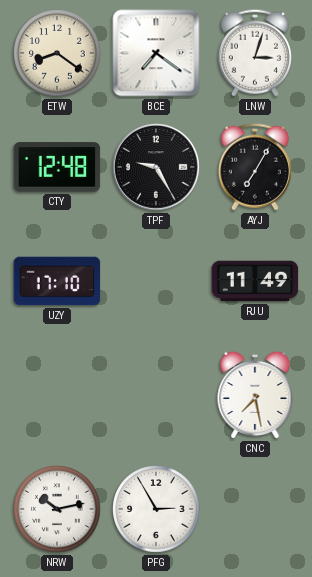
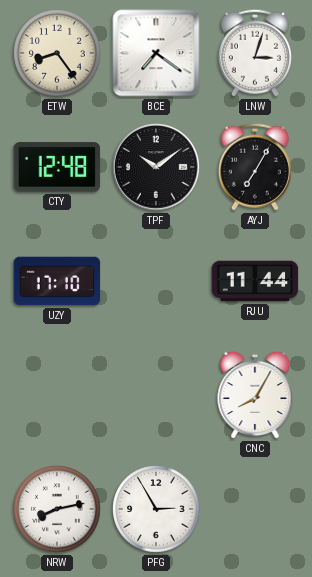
ETW: 8:21 -> 8:24
TPF: 9:25 -> 10:09
RJU: 11:49 -> 11:44
CNC: 7:28 -> 8:05
NRW: 10:13 -> 8:13
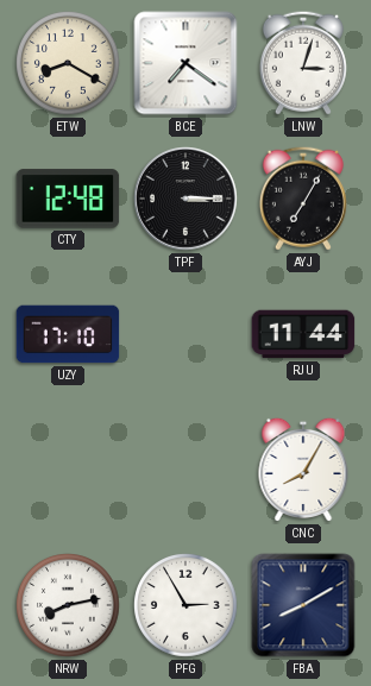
ETW: 8:24 -> 8:20
TPF: 10:09 -> 3:15
FBA: none -> 8:10
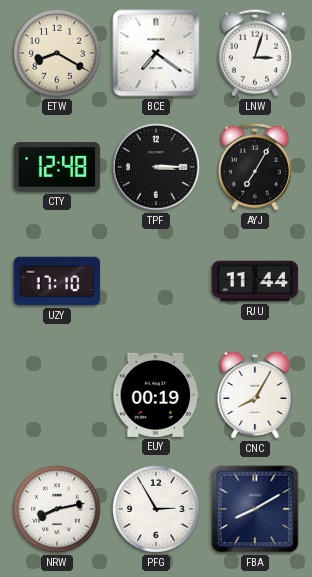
EUY: none -> 00:19
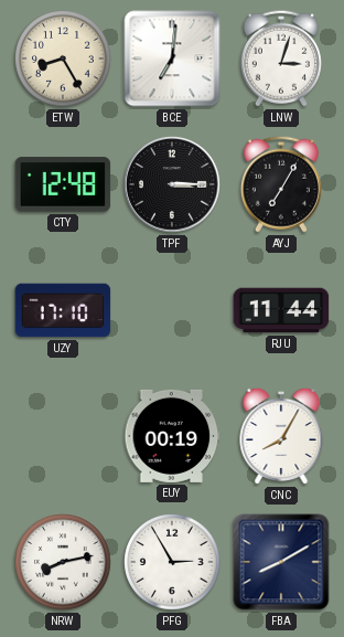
ETW: 8:20 -> 8:25
BCE: 7:21 -> 7:01
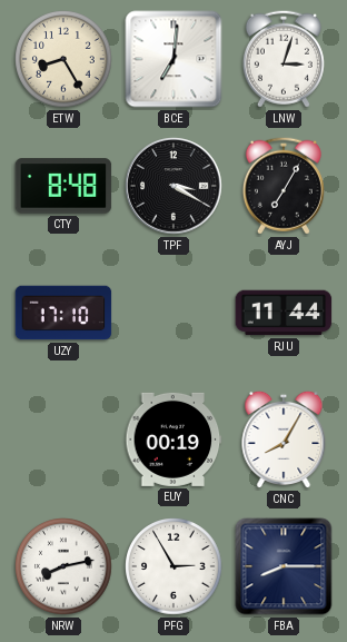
CTY: 12:48 -> 8:48
TPF: 3:15 -> 3:20
FBA: 8:10 -> 8:15
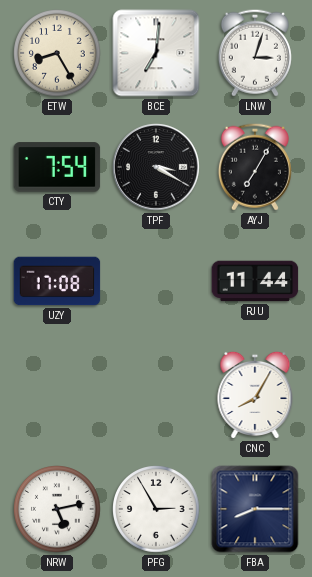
CTY: 8:48 -> 7:54
UZY: 17:10 -> 17:08
EUY: 00:19 -> none
NRW: 8:13 -> 5:13
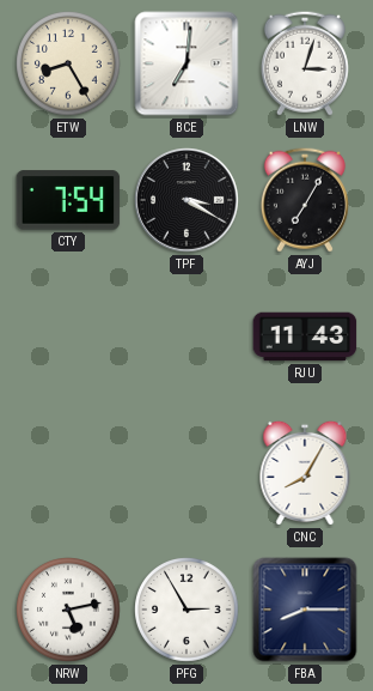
UZY: 17:08 -> none
RJU: 11:44 -> 11:43
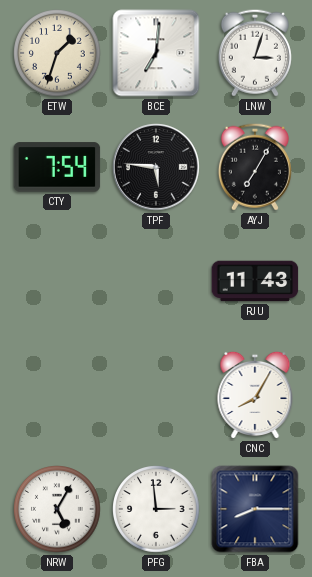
ETW: 8:25 -> 1:33
TPF: 3:20 -> 5:46
NRW: 5:13 -> 5:05
PFG: 2:55 -> 2:59
